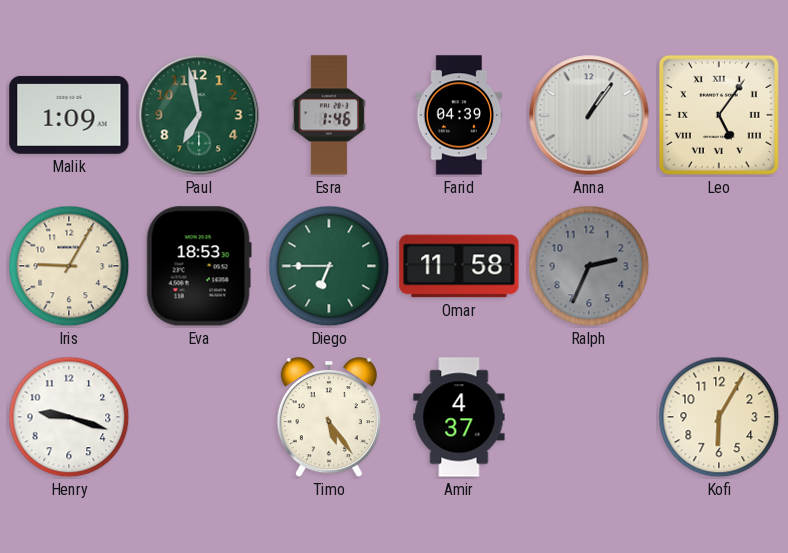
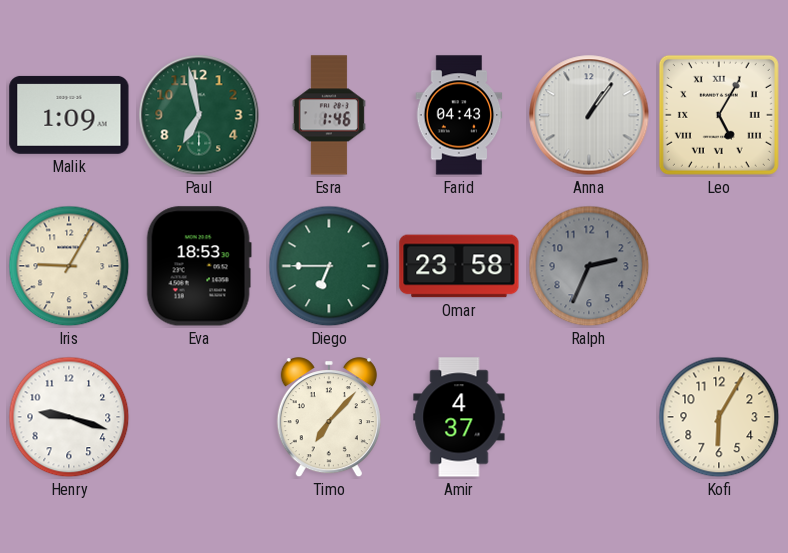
Farid: 04:39 -> 04:43
Leo: 5:06 -> 5:05
Omar: 11:58 -> 23:58
Timo: 5:24 -> 7:07
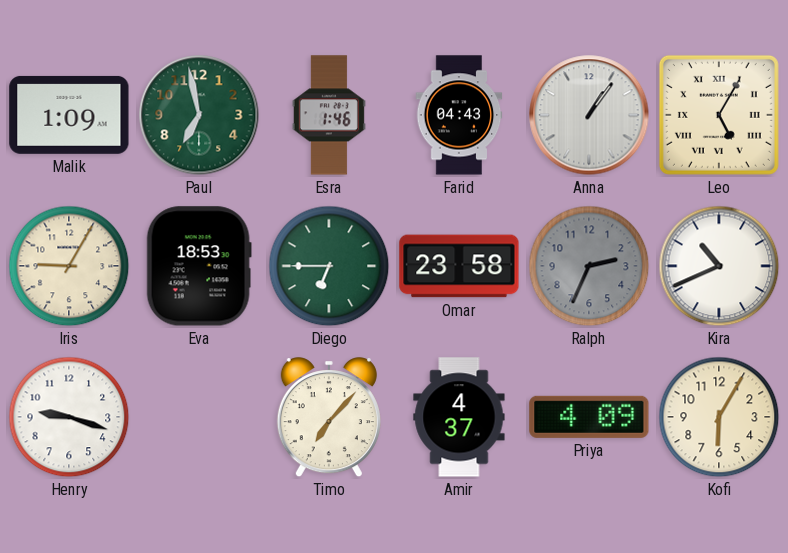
Kira: none -> 10:41
Priya: none -> 4:09
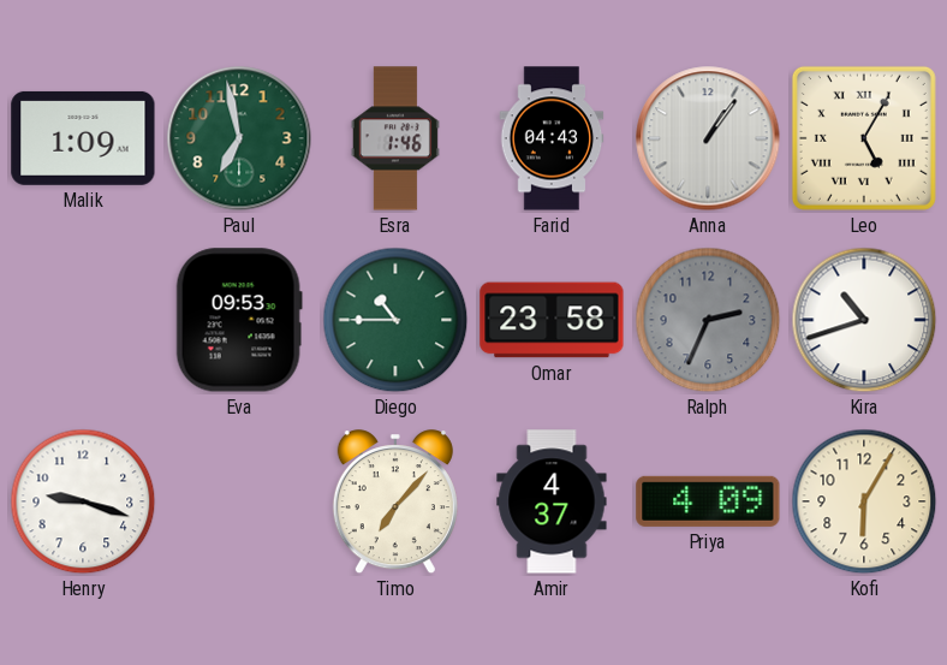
Iris: 9:05 -> none
Eva: 18:53 -> 09:53
Diego: 6:45 -> 10:45
Kira: 10:41 -> 10:42
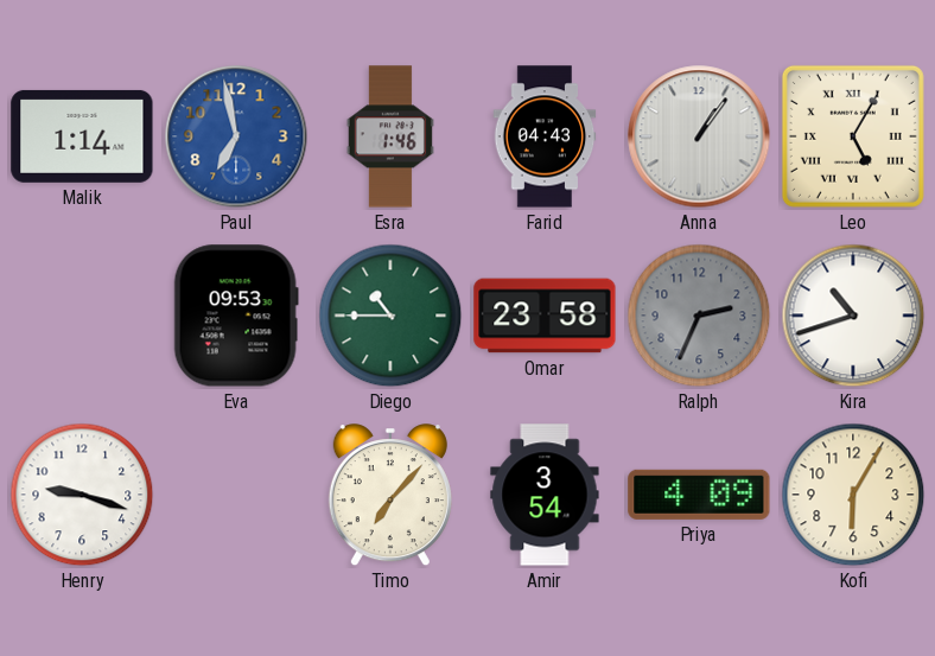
Malik: 1:09 -> 1:14
Paul dial: green -> blue
Amir: 4:37 -> 3:54
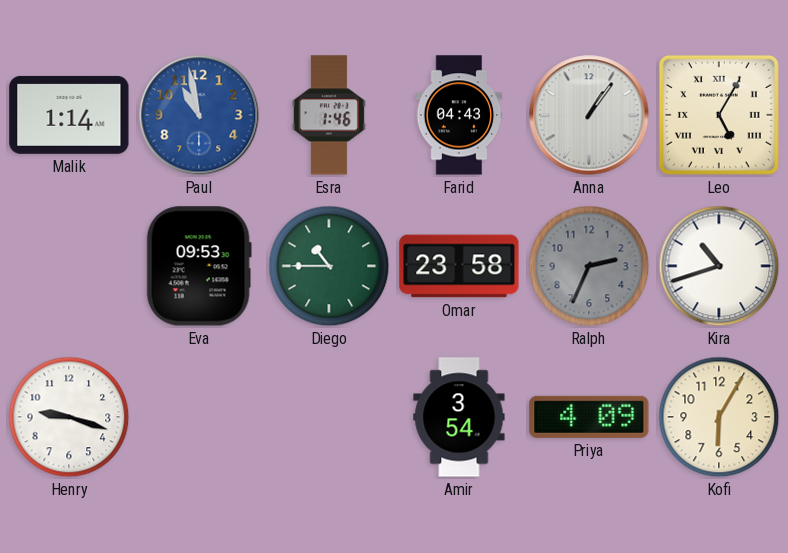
Paul: 6:58 -> 10:58
Timo: 7:07 -> none
